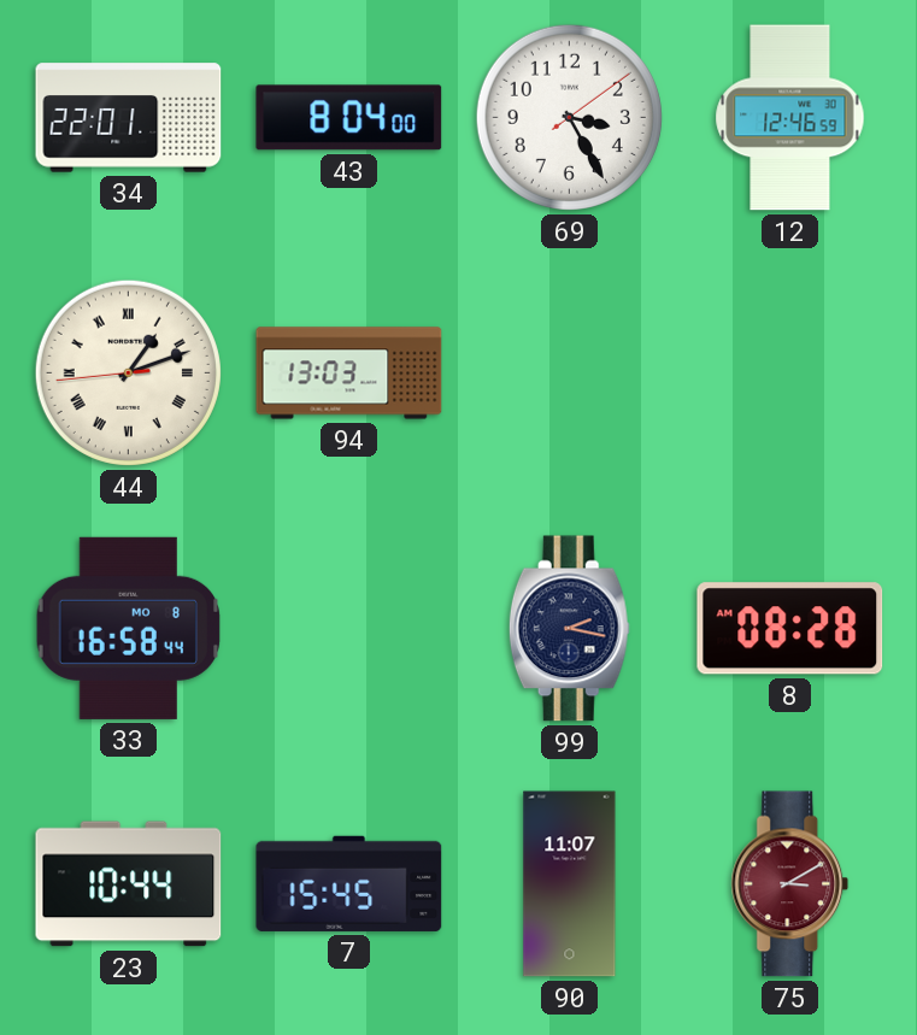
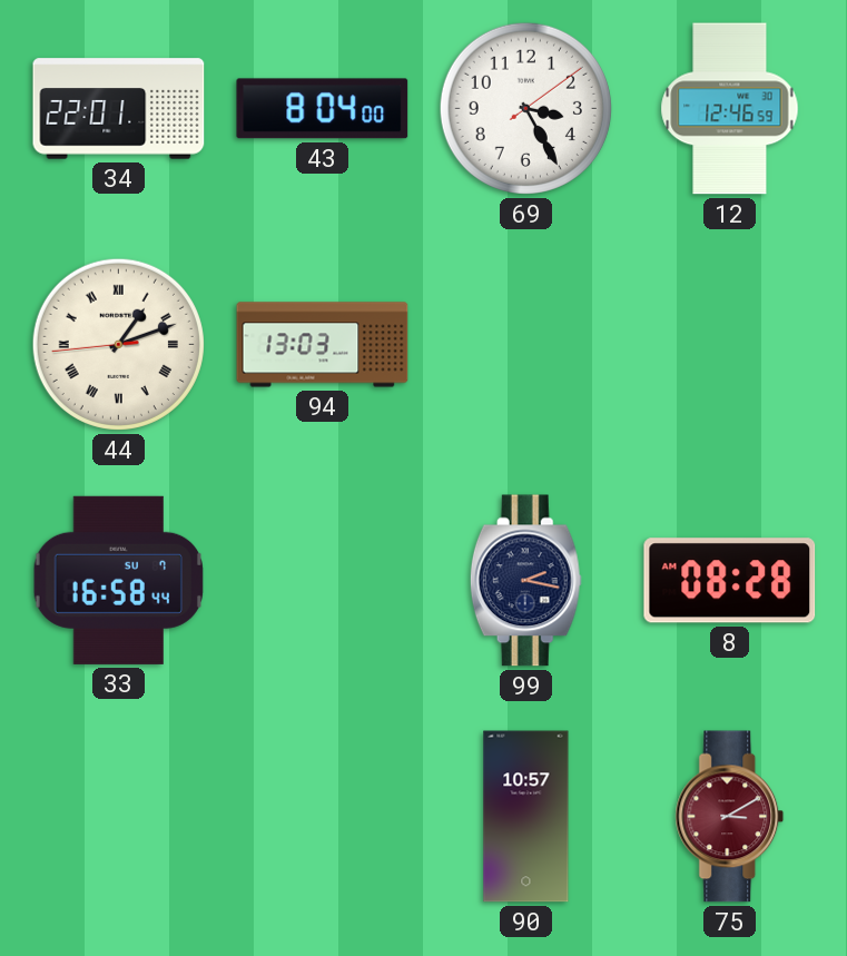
33 date: MO 8 -> SU 7
23: 10:44 -> none
7: 15:45 -> none
90: 11:07 -> 10:57
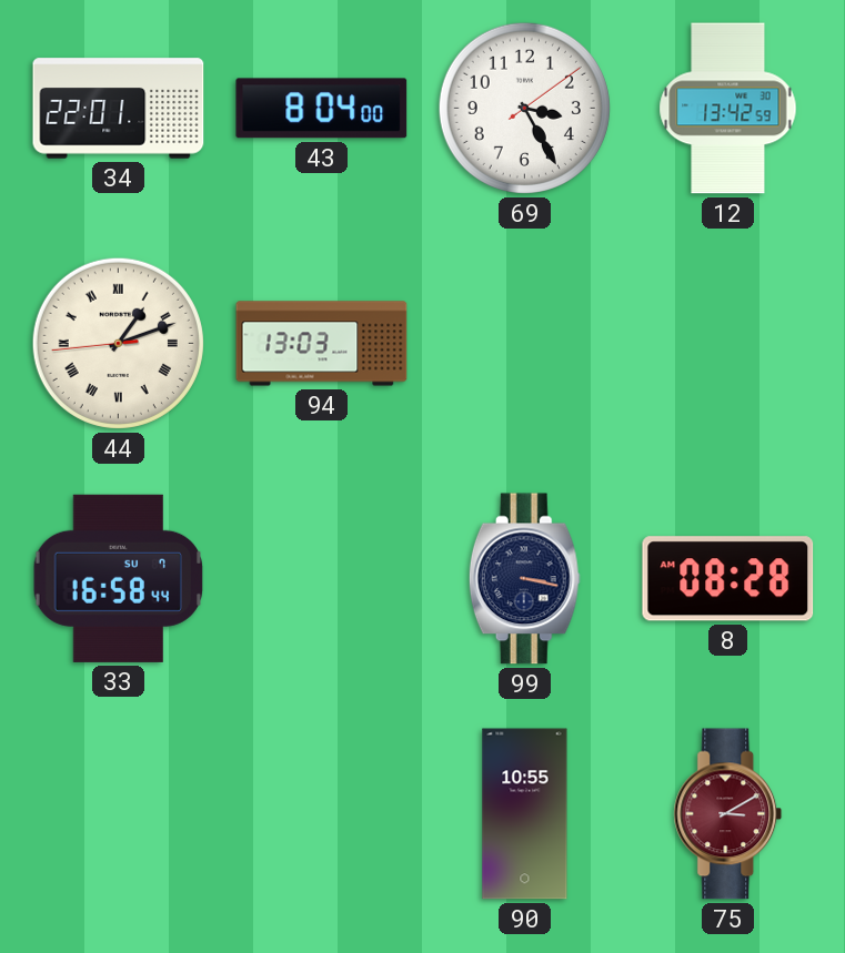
12: 12:46 -> 13:42
99: 2:17 -> 3:17
90: 10:57 -> 10:55
